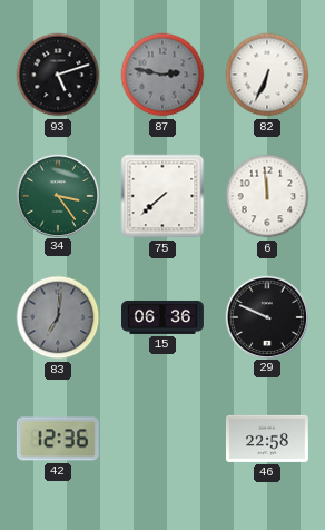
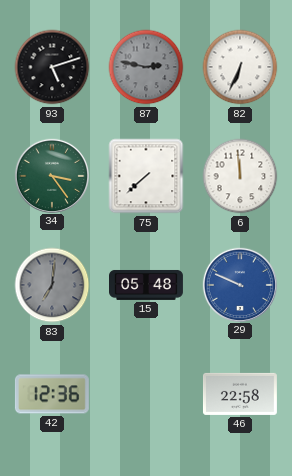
15: 06:36 -> 05:48
29 dial: black -> blue
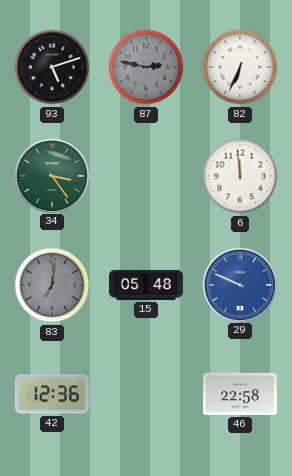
75: 7:38 -> none
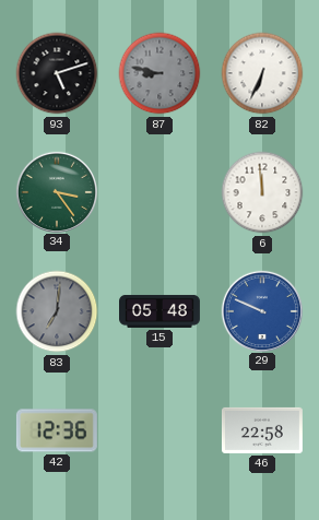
87: 2:47 -> 8:47
